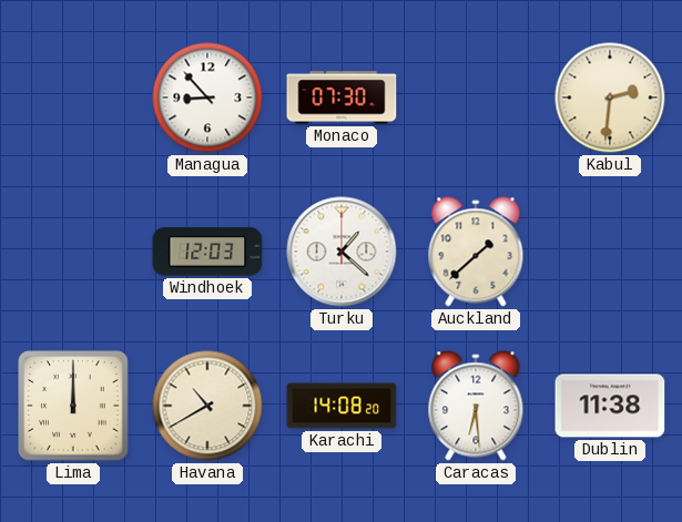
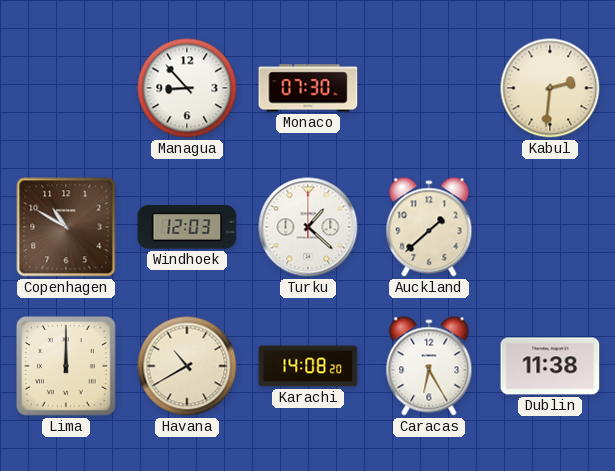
Copenhagen: none -> 10:50
Caracas: 6:29 -> 6:25
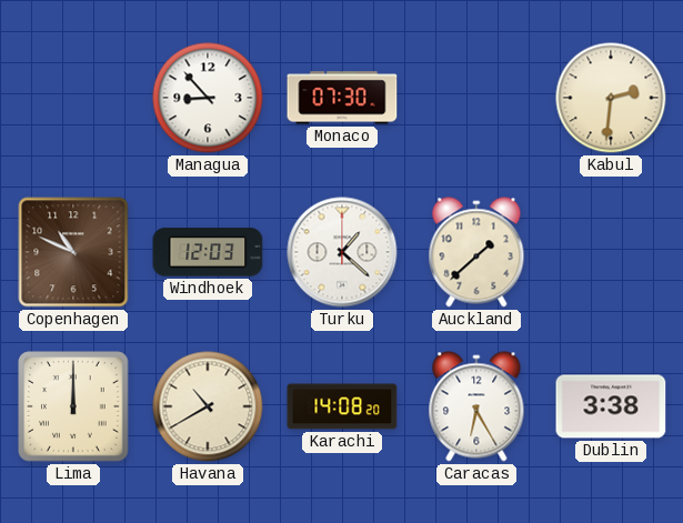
Copenhagen: 10:50 -> 10:49
Dublin: 11:38 -> 3:38
